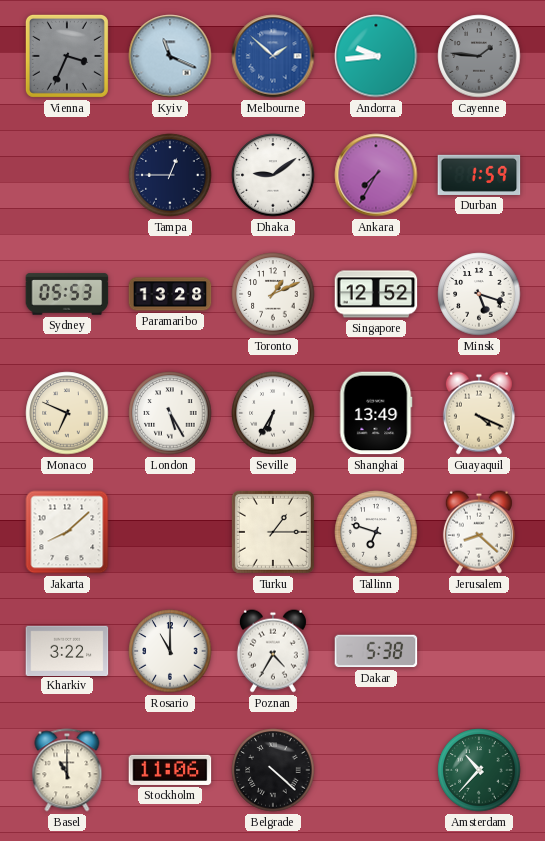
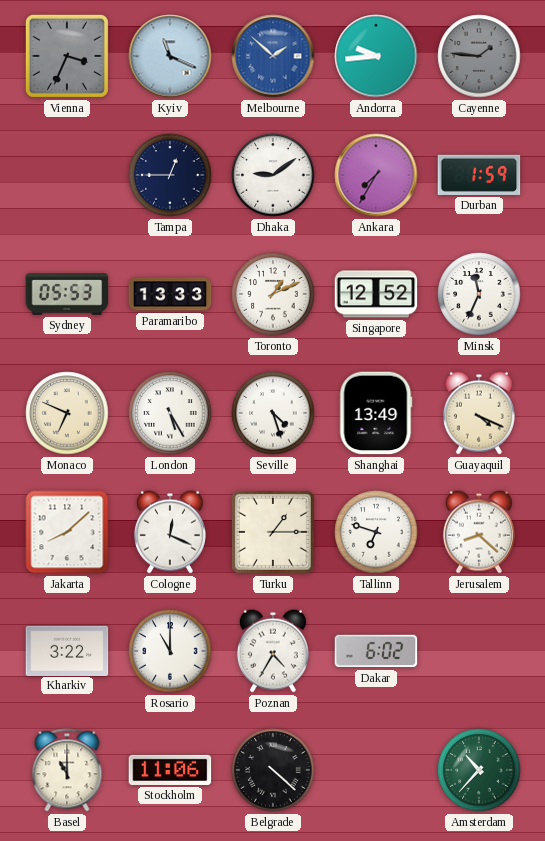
Paramaribo: 13:28 -> 13:33
Minsk: 5:18 -> 11:34
Seville: 6:35 -> 4:27
Cologne: none -> 12:19
Dakar: 5:38 -> 6:02
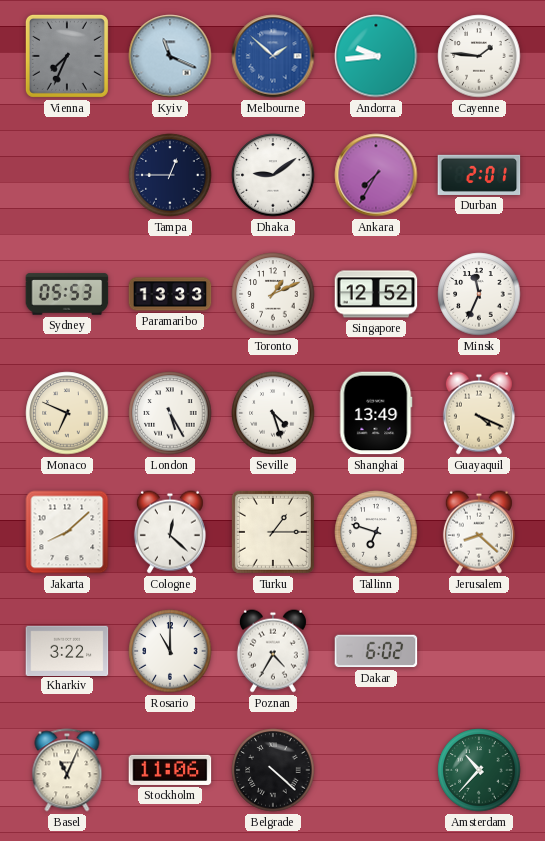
Vienna: 3:34 -> 7:34
Cayenne dial: grey -> white
Durban: 1:59 -> 2:01
Cologne: 12:19 -> 12:22
Basel: 11:00 -> 11:04
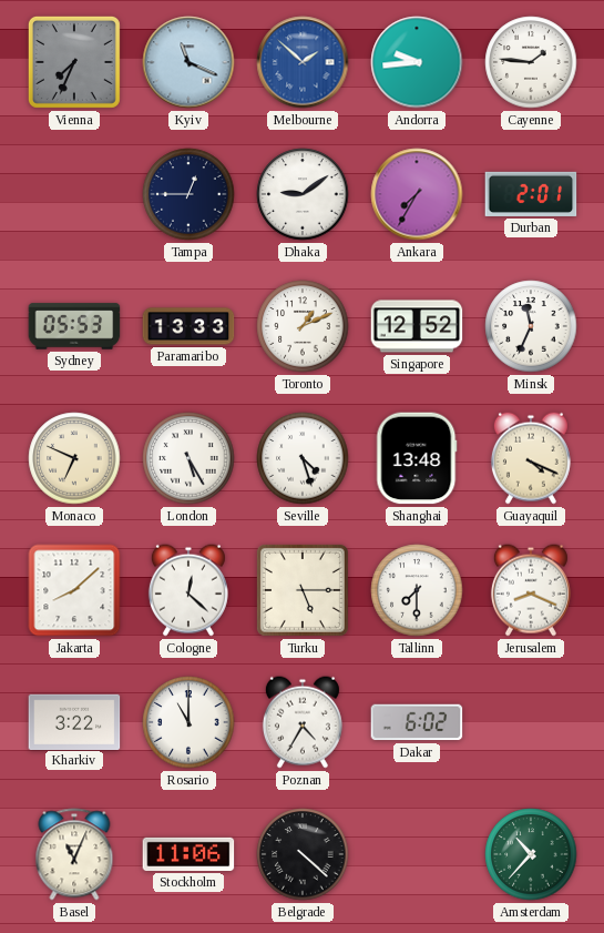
Shanghai: 13:49 -> 13:48
Turku: 1:15 -> 5:15
Tallinn: 6:48 -> 7:30
Jerusalem: 8:22 -> 8:19
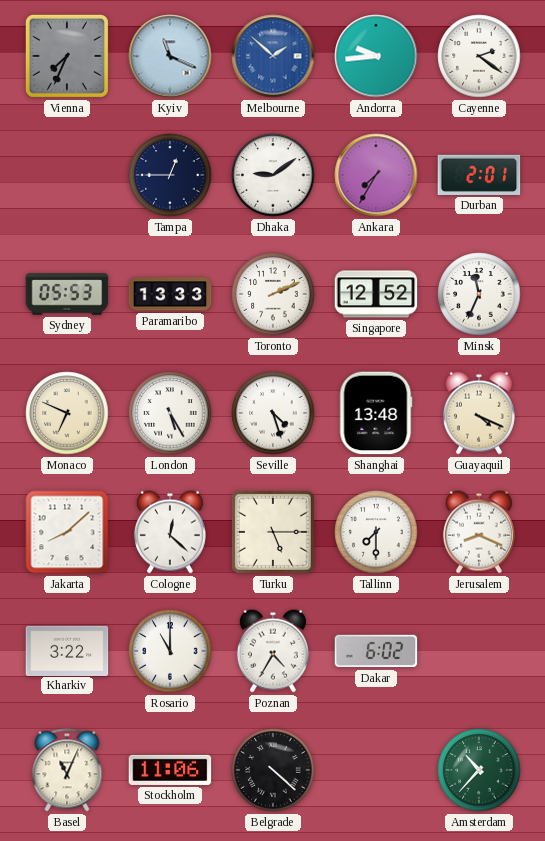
Cayenne: 1:46 -> 2:21
Toronto: 1:11 -> 2:11
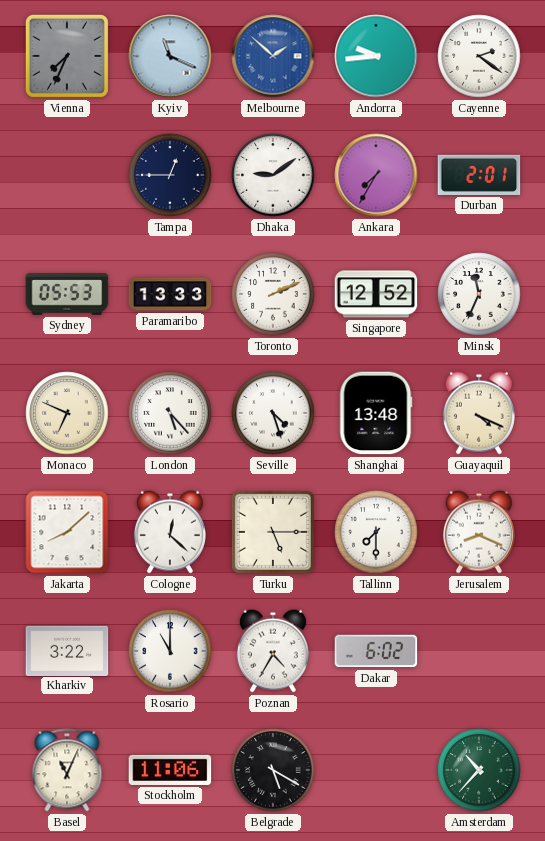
London: 5:25 -> 5:23
Belgrade: 4:22 -> 5:20
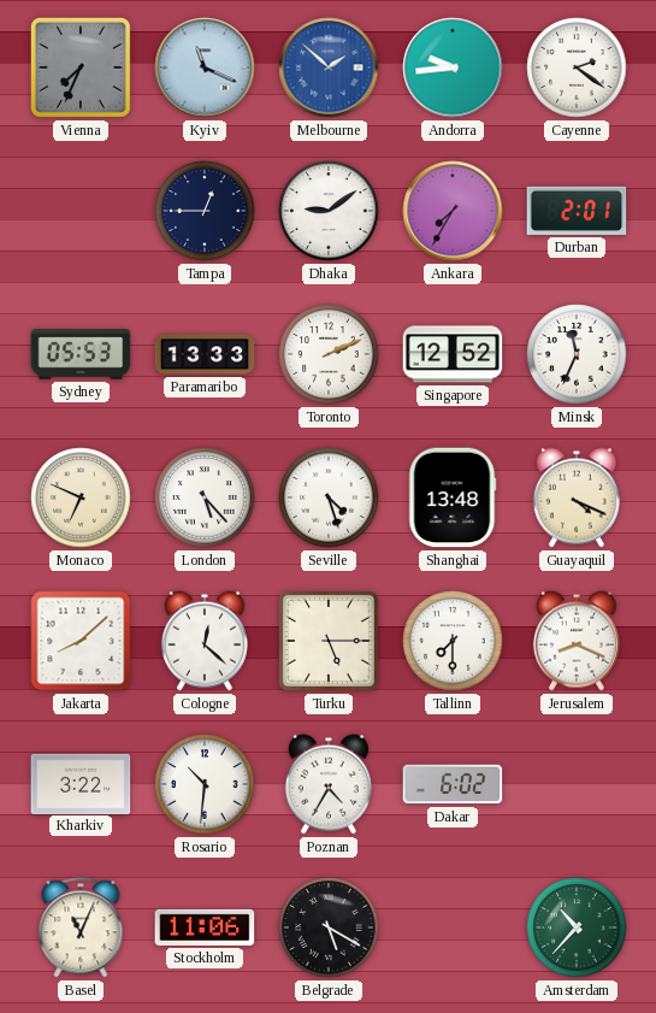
Rosario: 11:00 -> 10:31
